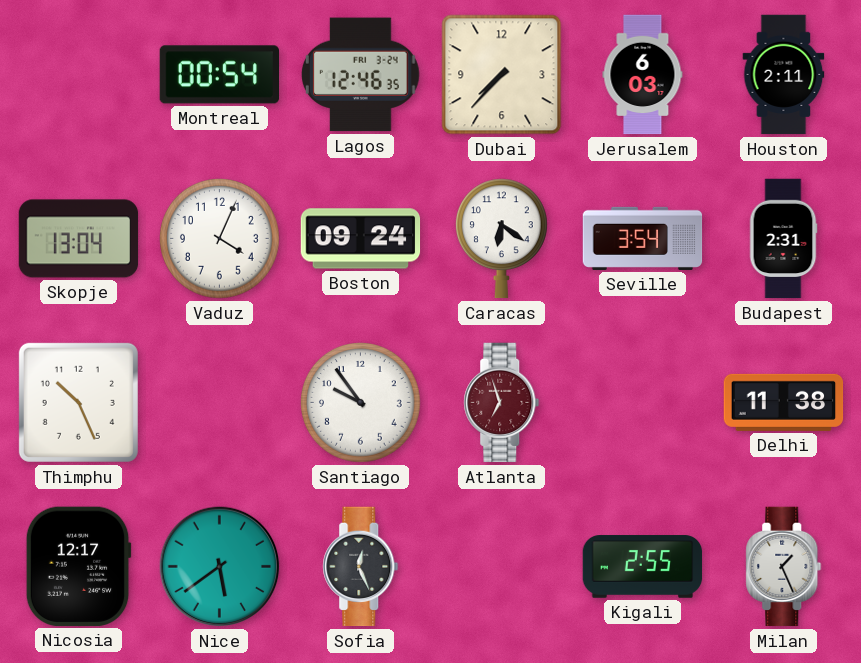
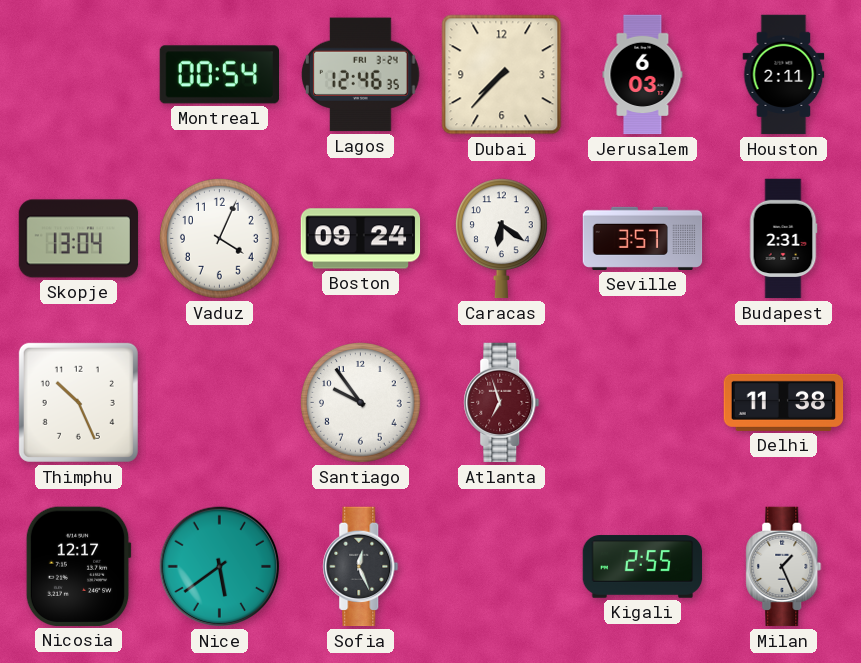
Seville: 3:54 -> 3:57
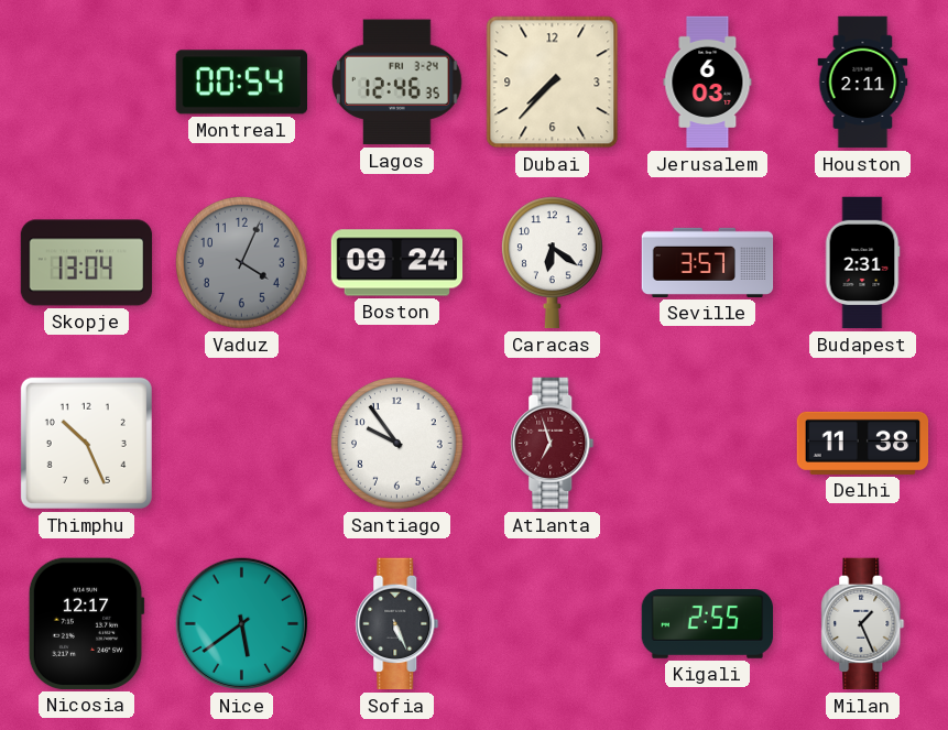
Vaduz dial: white -> grey
Sofia: 12:26 -> 5:26
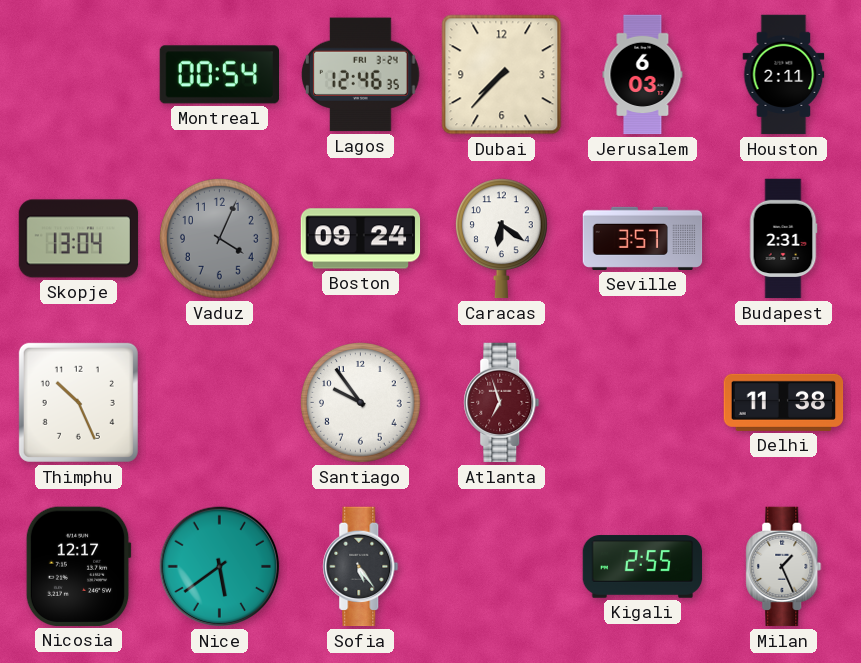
Sofia: 5:26 -> 5:24
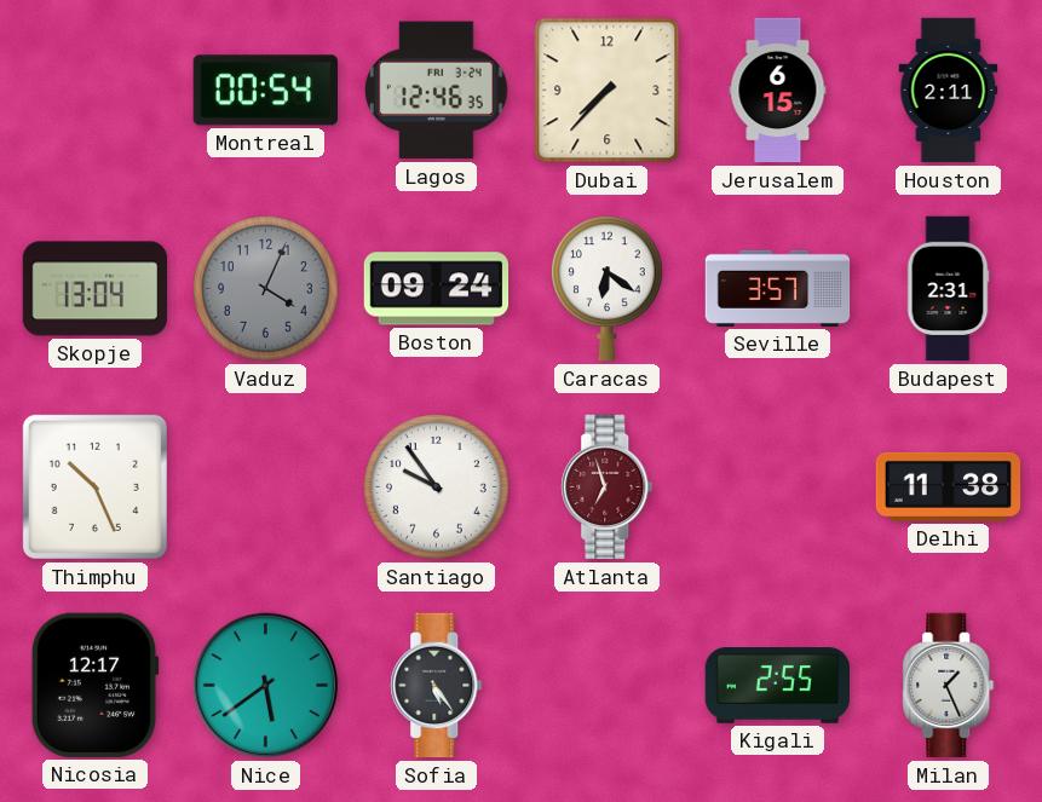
Jerusalem: 6:03 -> 6:15
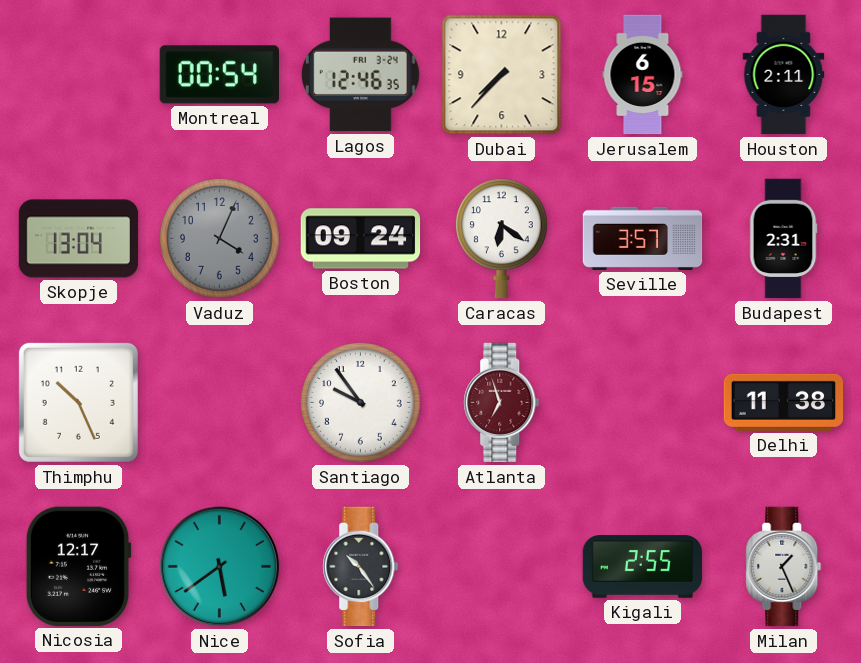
Sofia: 5:24 -> 10:24
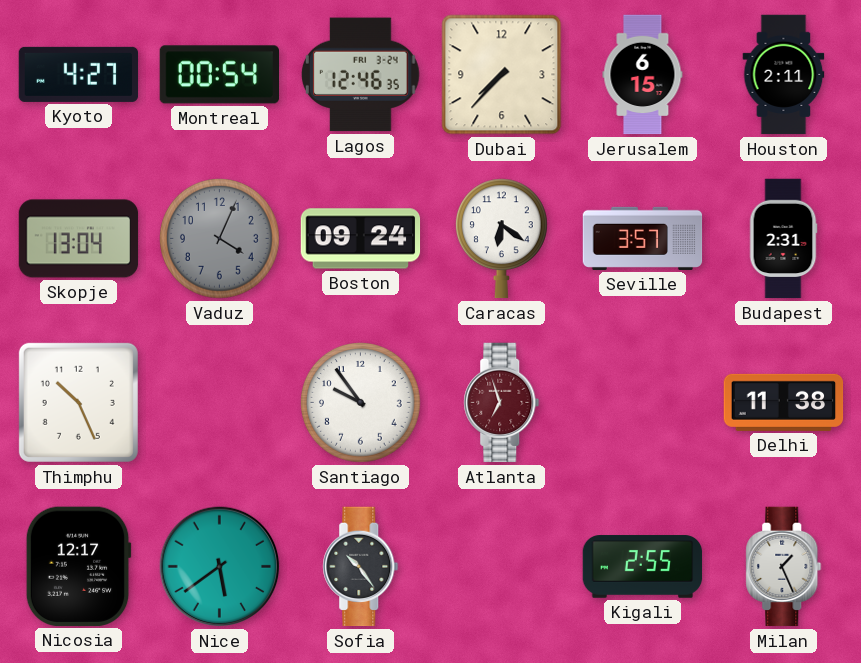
Kyoto: none -> 4:27
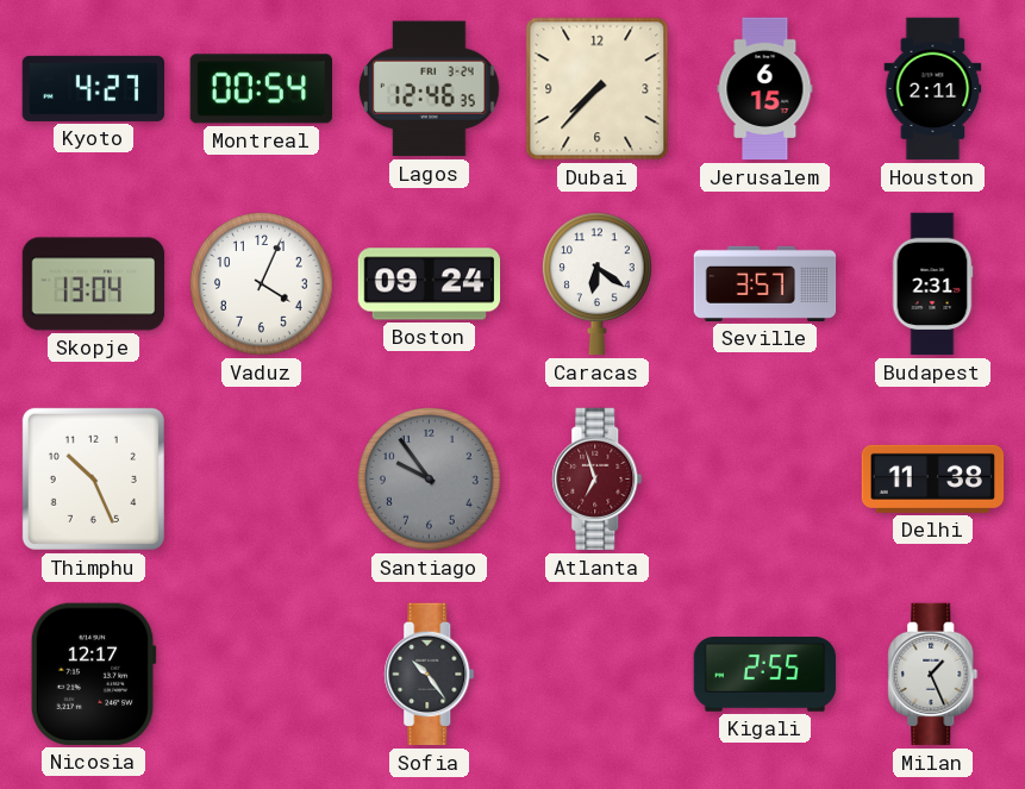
Vaduz dial: grey -> white
Santiago dial: white -> grey
Nice: 5:39 -> none
